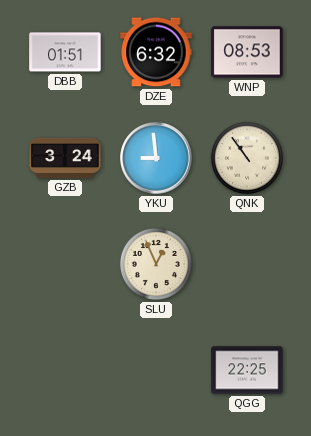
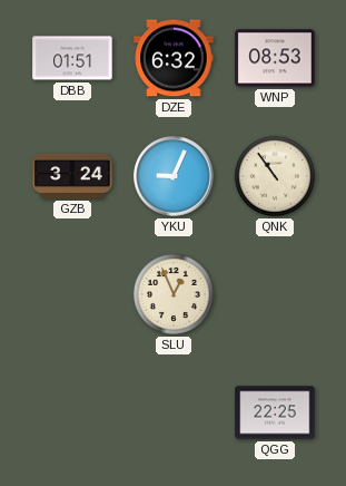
YKU: 8:59 -> 9:04
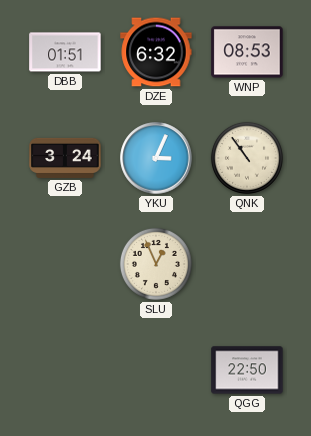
YKU: 9:04 -> 3:04
QGG: 22:25 -> 22:50
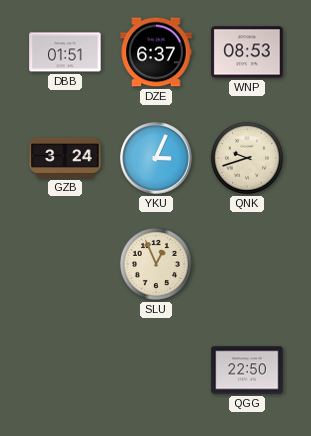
DZE: 6:32 -> 6:37
QNK: 10:54 -> 9:42
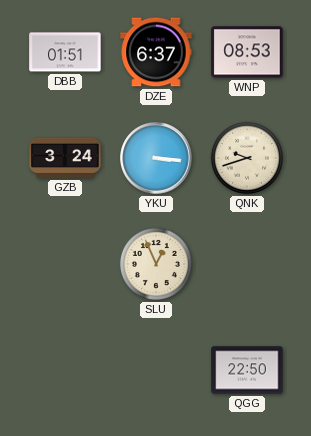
YKU: 3:04 -> 3:16
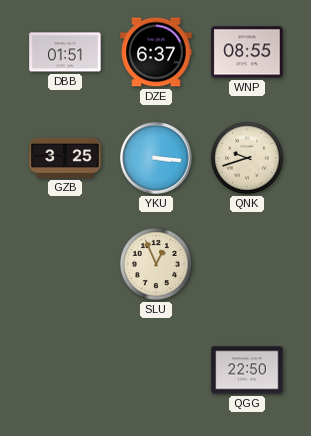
WNP: 08:53 -> 08:55
GZB: 3:24 -> 3:25
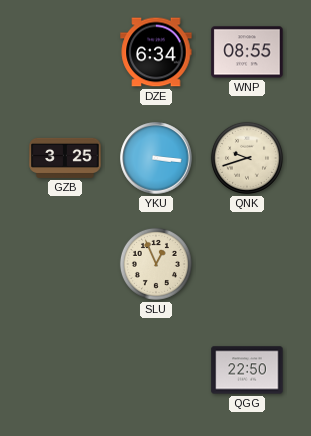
DBB: 01:51 -> none
DZE: 6:37 -> 6:34
